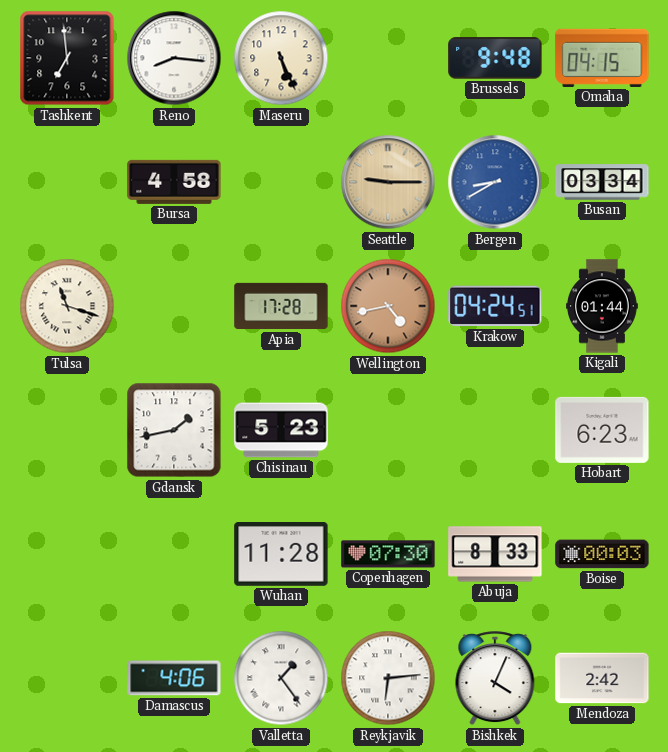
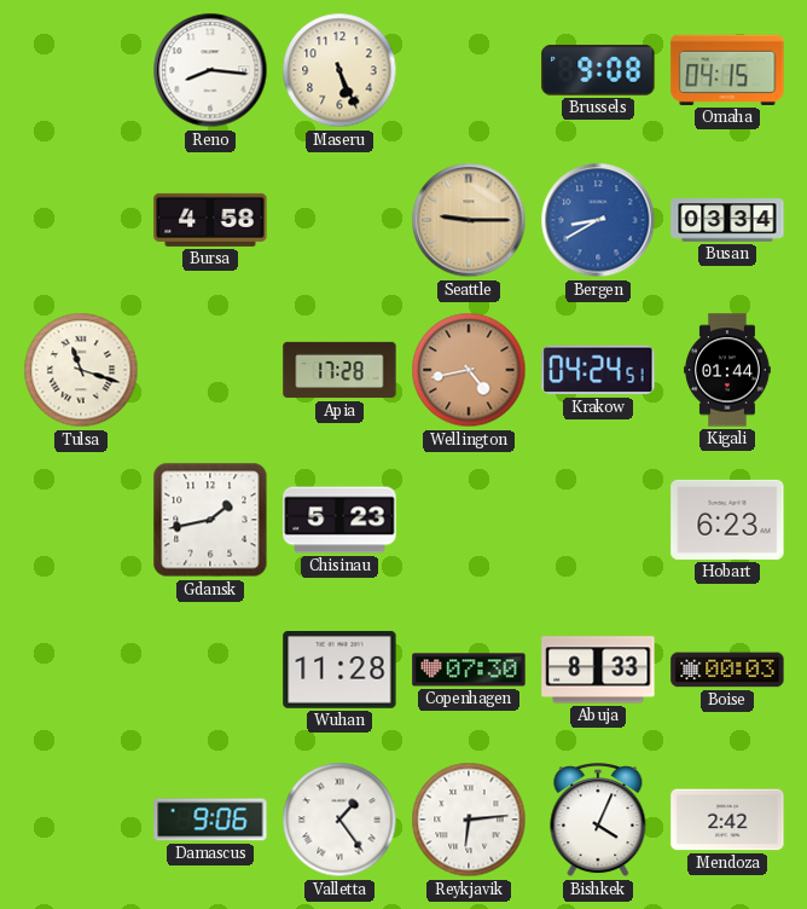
Tashkent: 6:59 -> none
Brussels: 9:48 -> 9:08
Damascus: 4:06 -> 9:06
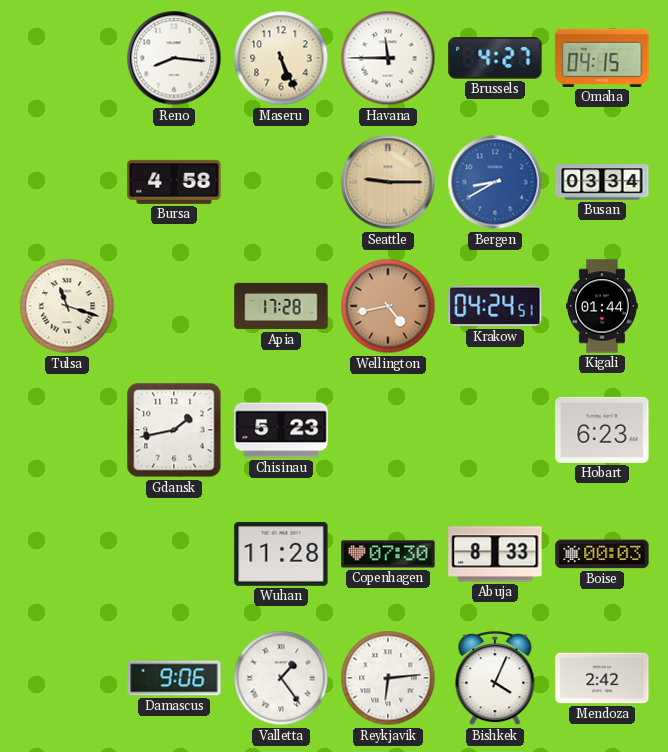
Havana: none -> 11:45
Brussels: 9:08 -> 4:27
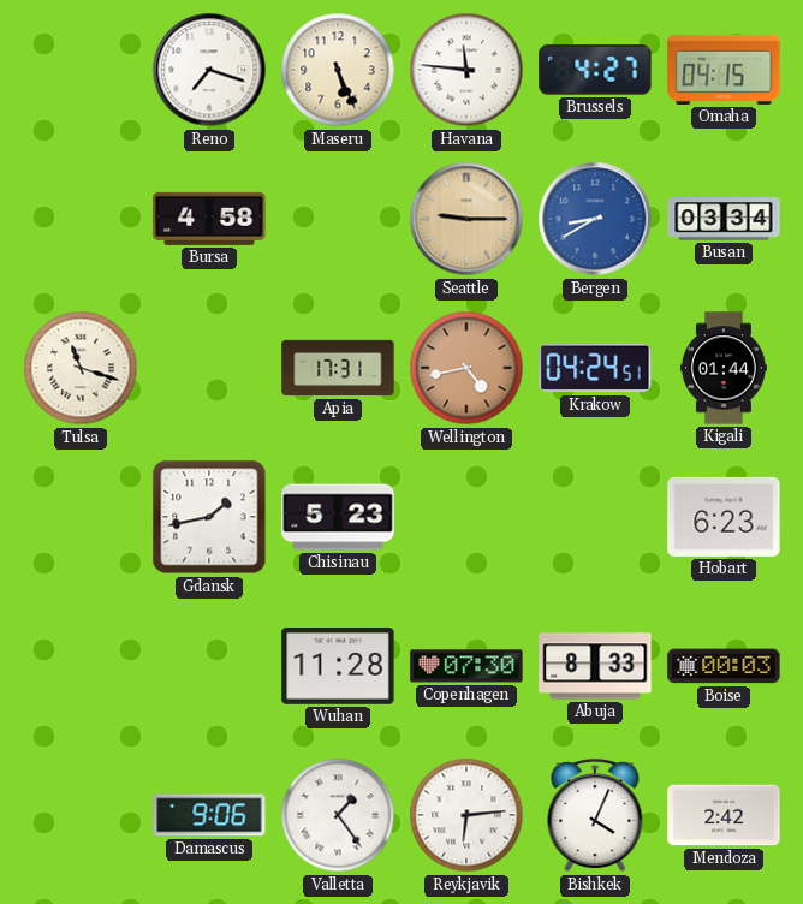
Reno: 8:16 -> 7:18
Havana: 11:45 -> 11:46
Apia: 17:28 -> 17:31
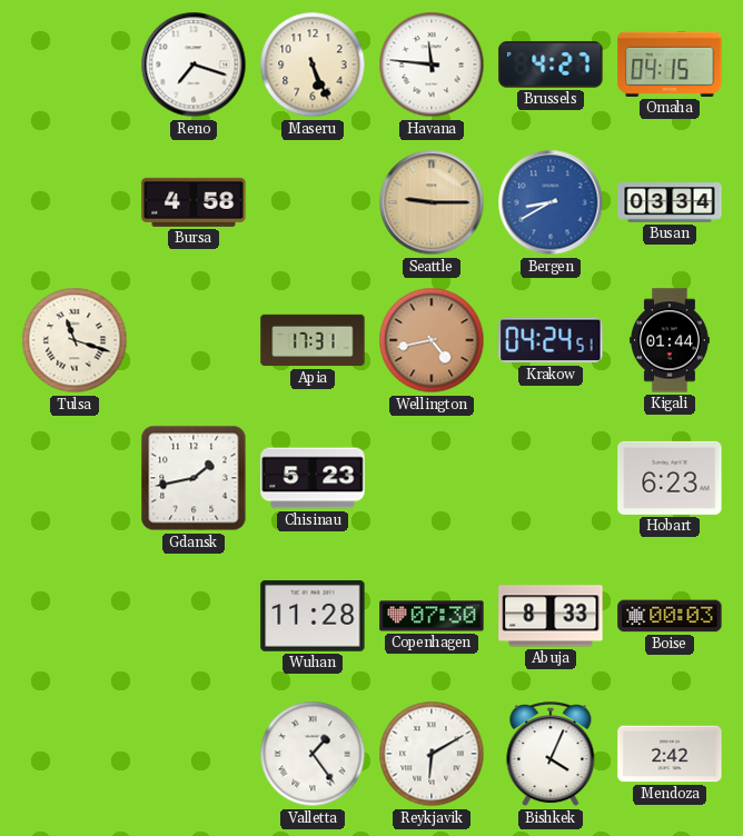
Damascus: 9:06 -> none
Reykjavik: 6:14 -> 6:10
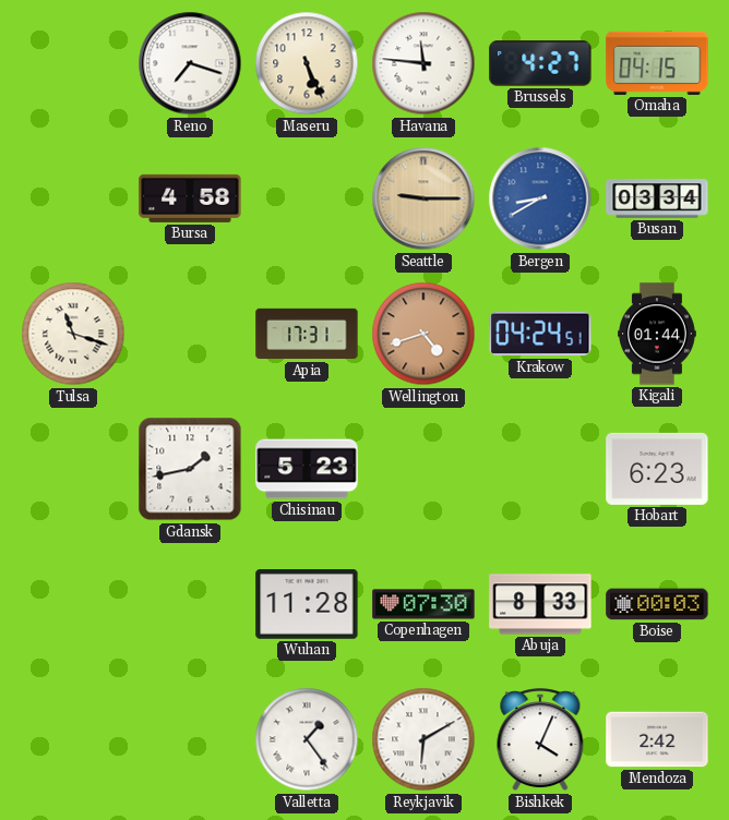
Wellington: 4:43 -> 4:42
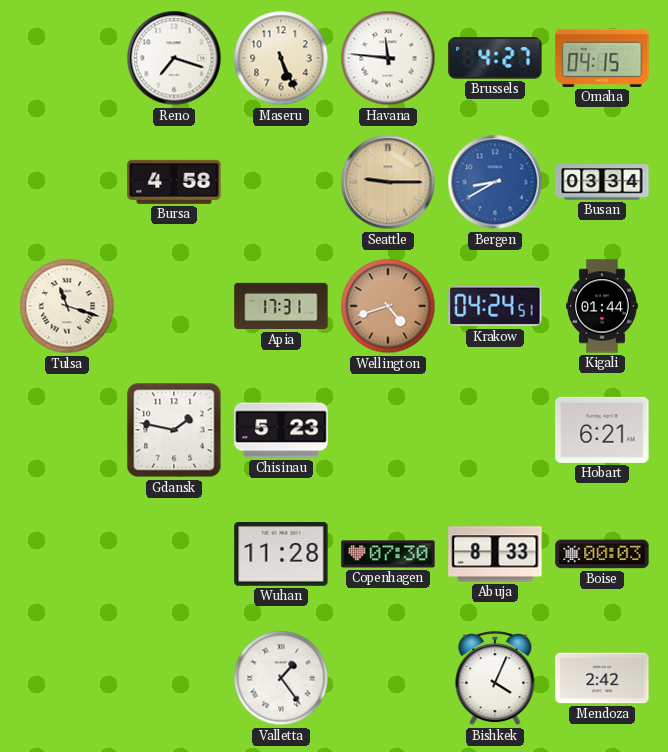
Gdansk: 1:43 -> 1:47
Hobart: 6:23 -> 6:21
Reykjavik: 6:10 -> none
